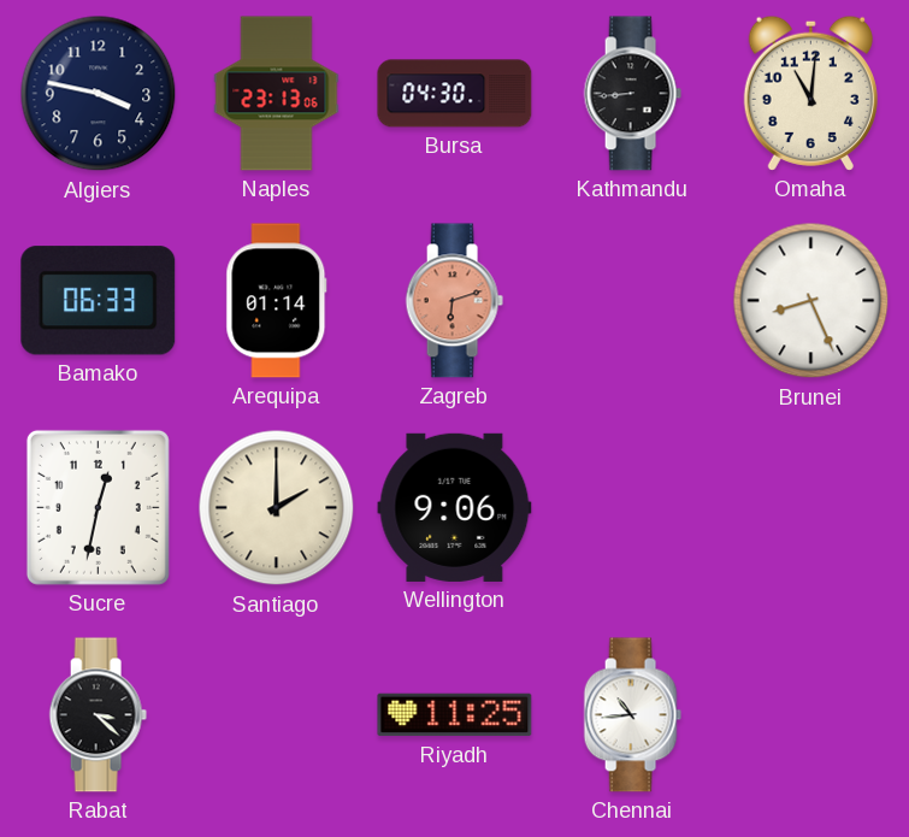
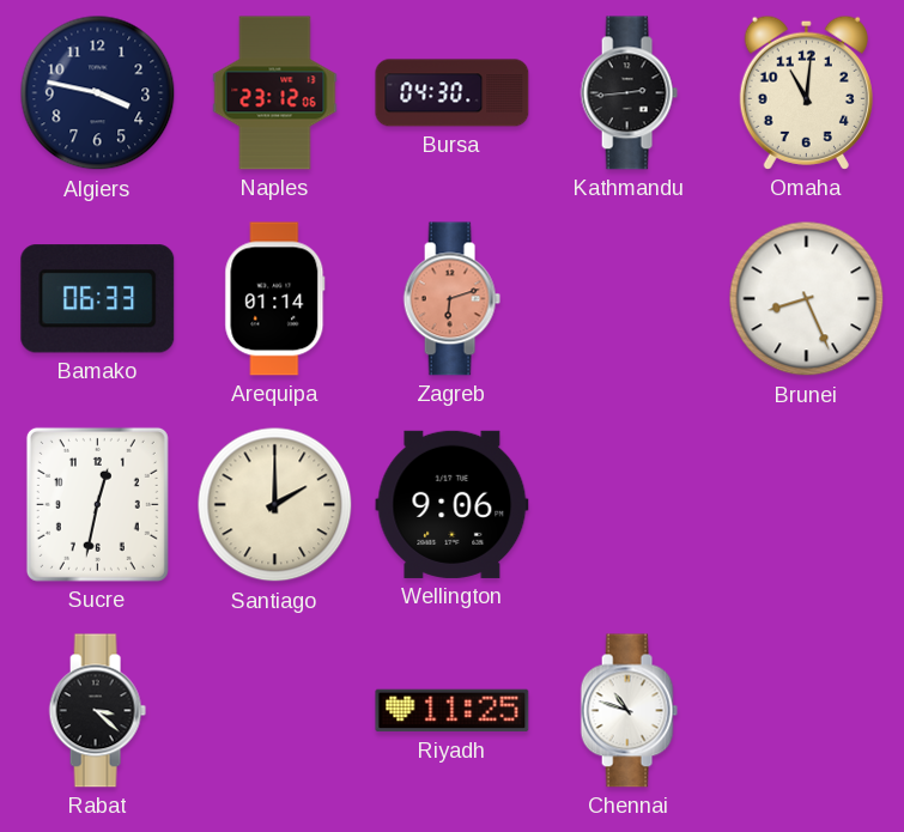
Naples: 23:13 -> 23:12
Kathmandu: 8:44 -> 2:44
Chennai: 10:44 -> 10:48
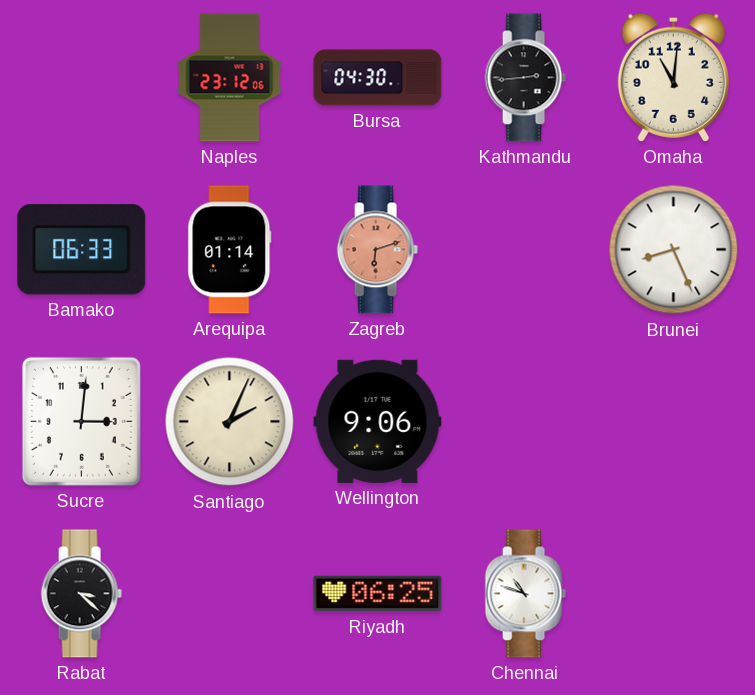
Algiers: 3:47 -> none
Sucre: 12:32 -> 3:01
Santiago: 2:00 -> 2:04
Riyadh: 11:25 -> 06:25
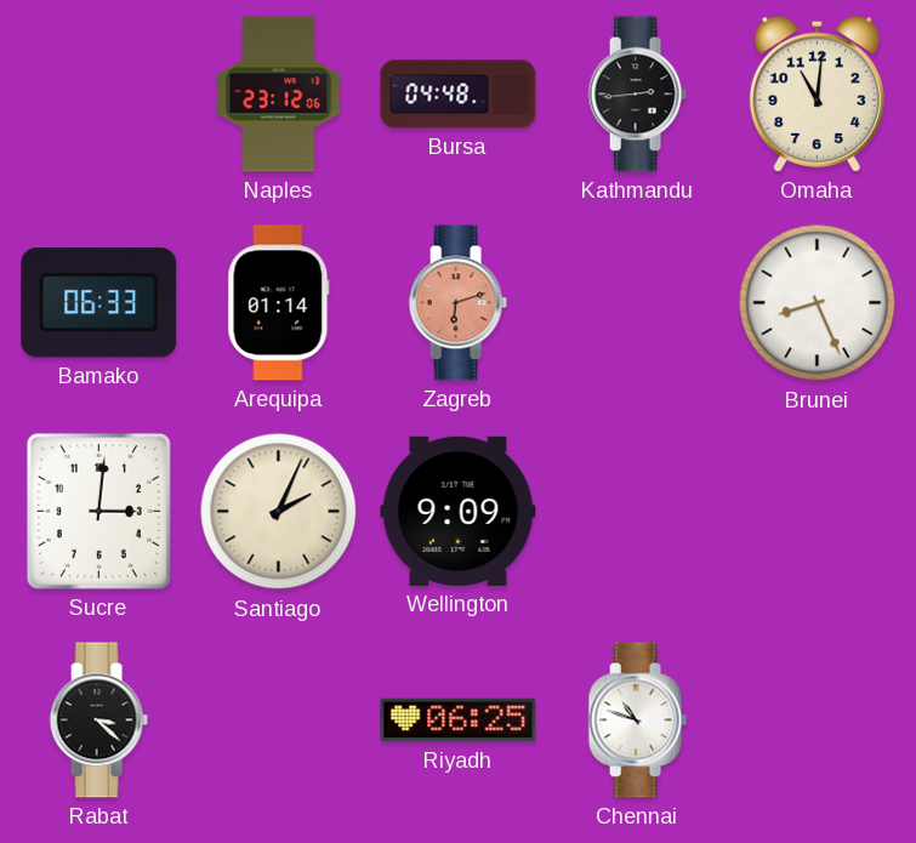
Bursa: 04:30 -> 04:48
Wellington: 9:06 -> 9:09
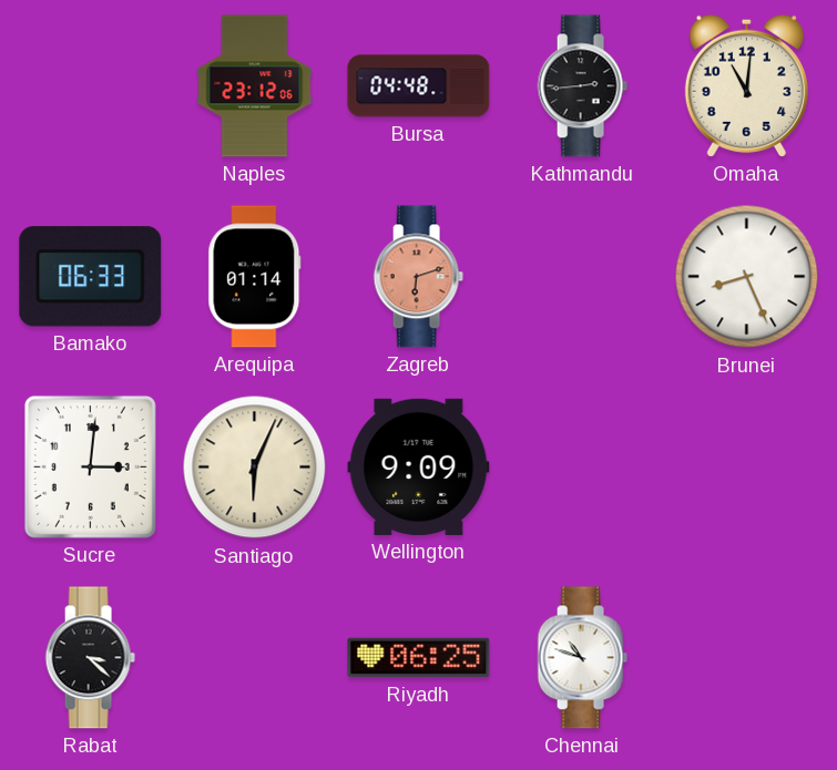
Santiago: 2:04 -> 6:04
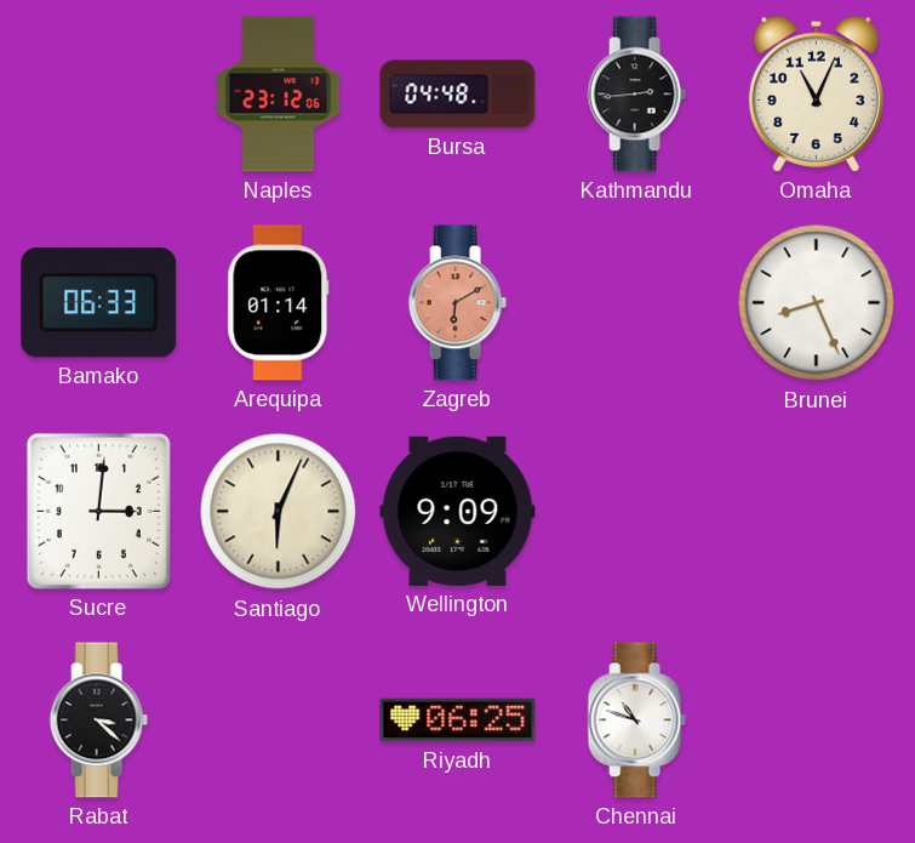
Omaha: 11:01 -> 11:04
Zagreb: 6:12 -> 6:10
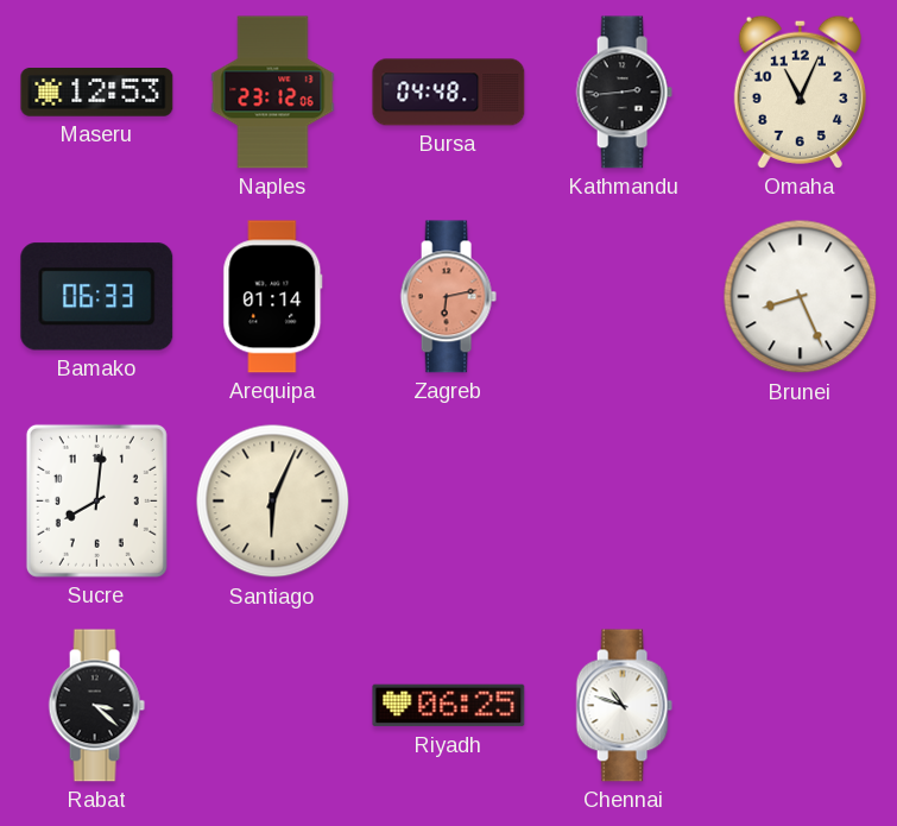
Maseru: none -> 12:53
Zagreb: 6:10 -> 6:13
Sucre: 3:01 -> 8:01
Wellington: 9:09 -> none
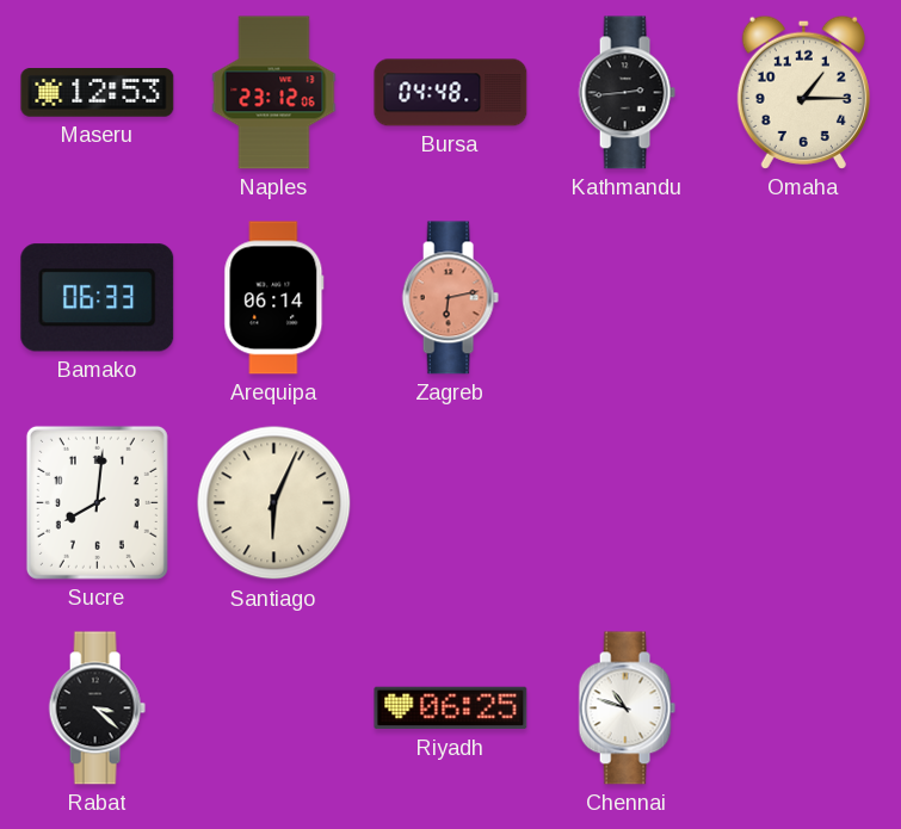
Omaha: 11:04 -> 1:15
Arequipa: 01:14 -> 06:14
Brunei: 8:26 -> none
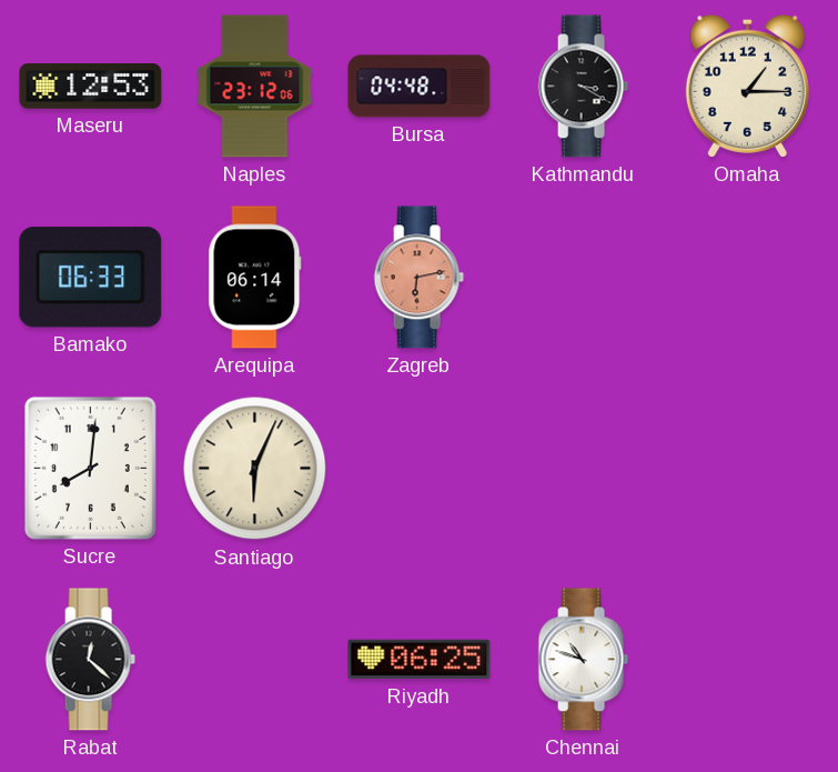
Kathmandu: 2:44 -> 3:20
Rabat: 3:22 -> 12:22
